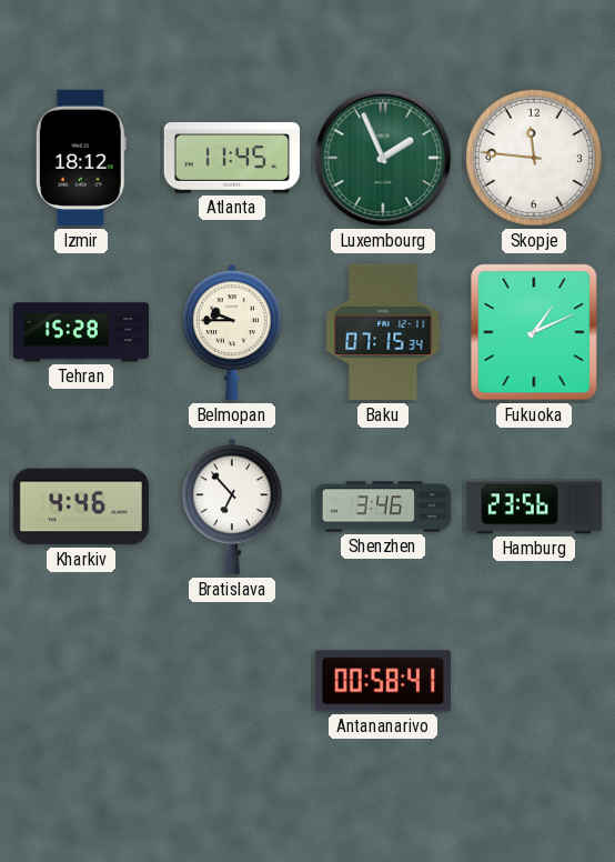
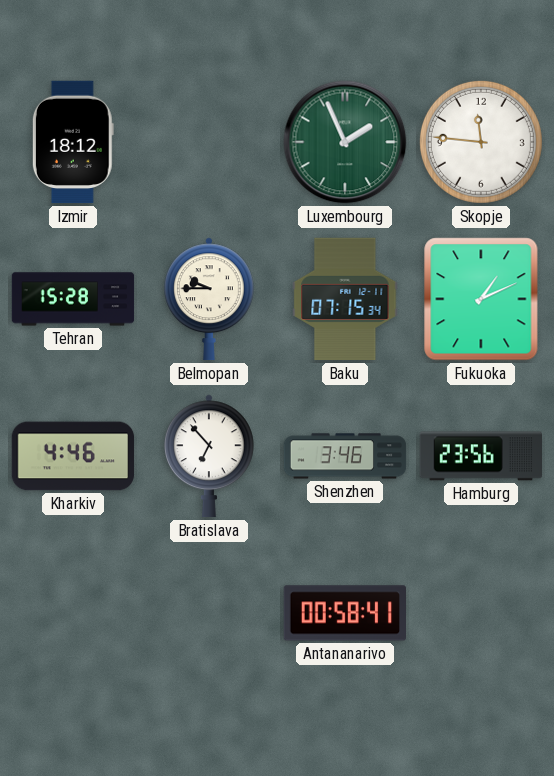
Atlanta: 11:45 -> none
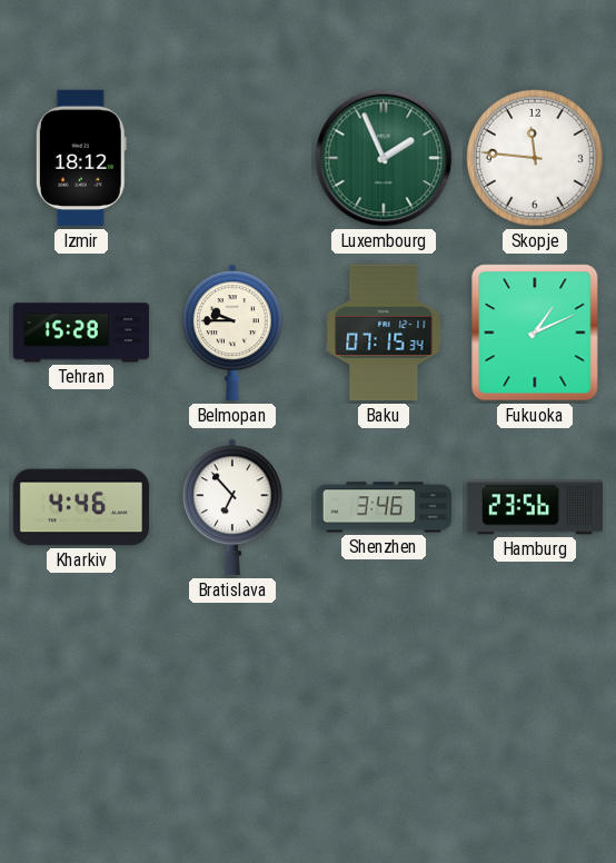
Antananarivo: 00:58 -> none
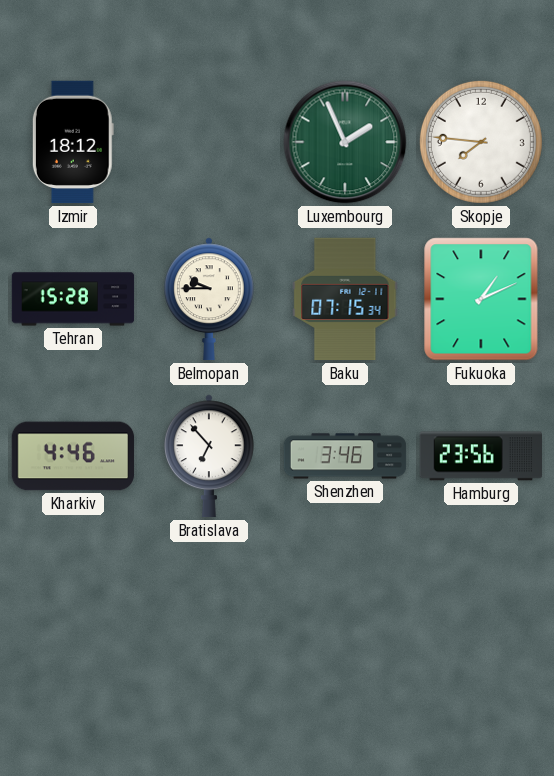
Skopje: 11:46 -> 7:46
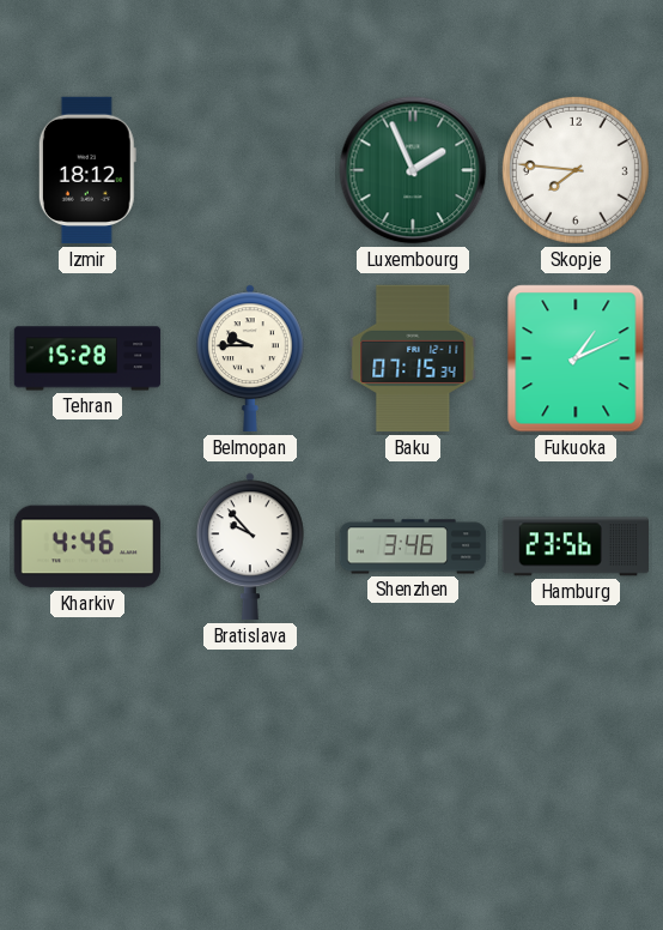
Bratislava: 6:53 -> 9:53
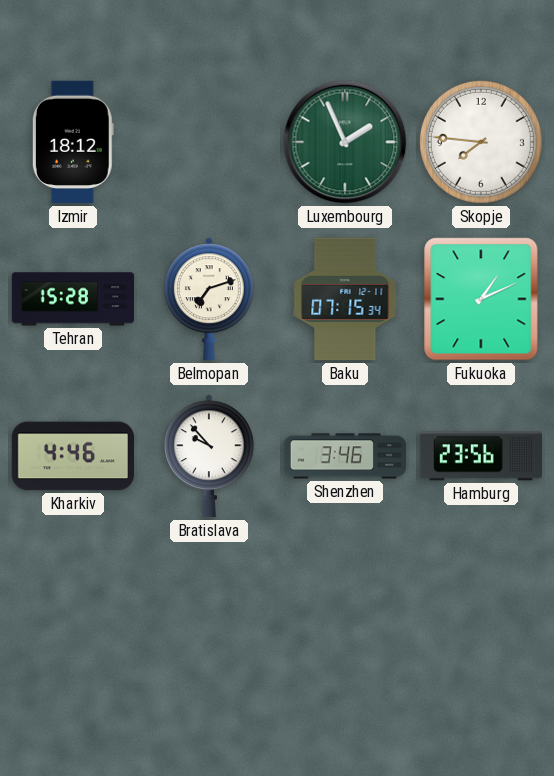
Belmopan: 9:45 -> 7:12
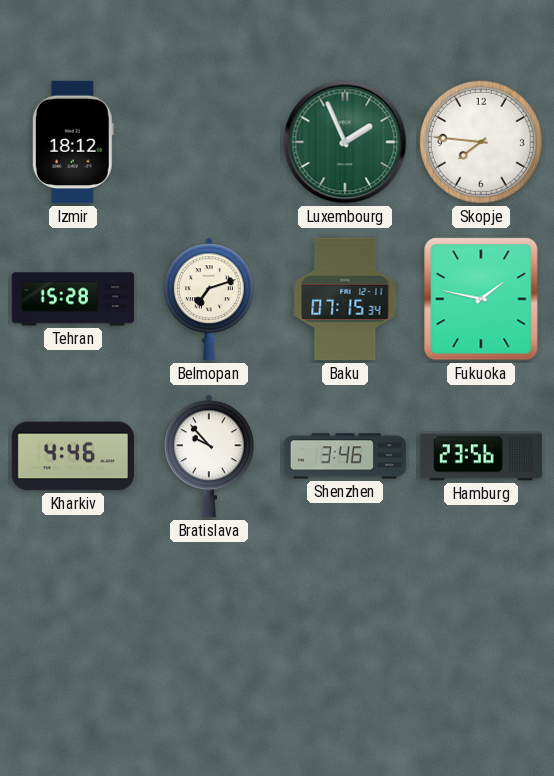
Fukuoka: 1:11 -> 1:47
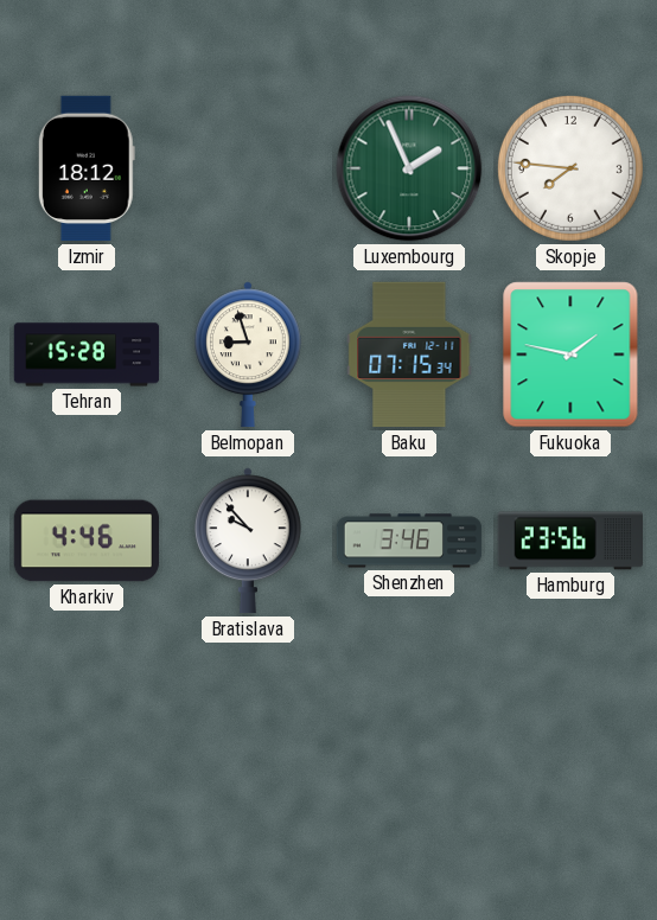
Belmopan: 7:12 -> 8:57
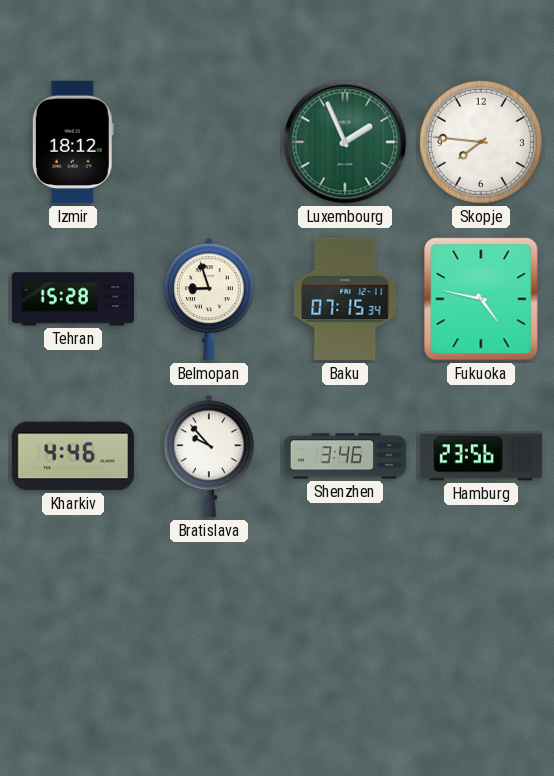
Fukuoka: 1:47 -> 4:47
